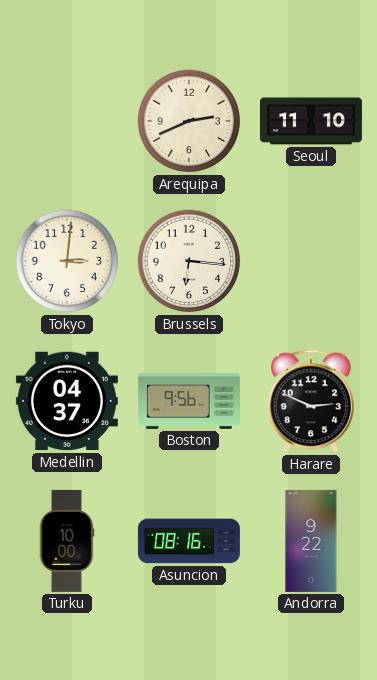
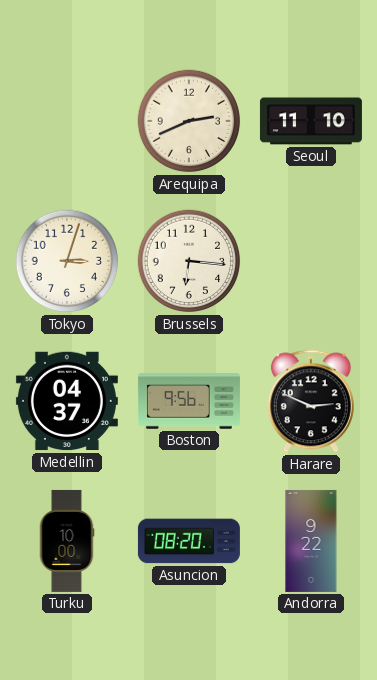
Tokyo: 3:01 -> 3:03
Asuncion: 08:16 -> 08:20
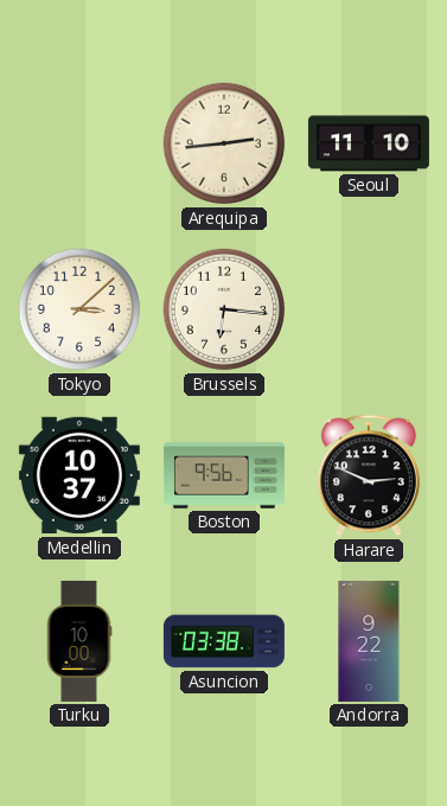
Arequipa: 2:41 -> 2:44
Tokyo: 3:03 -> 3:08
Medellin: 04:37 -> 10:37
Asuncion: 08:20 -> 03:38
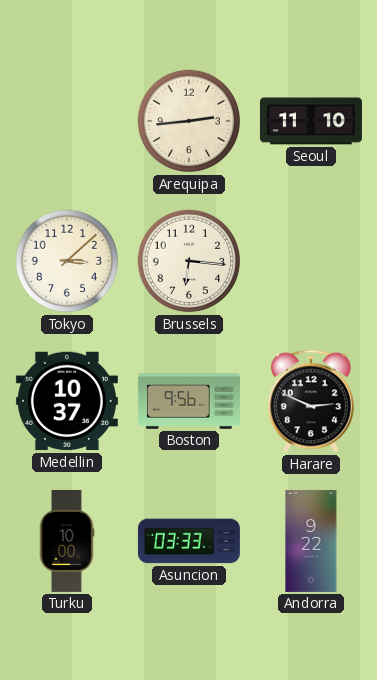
Asuncion: 03:38 -> 03:33
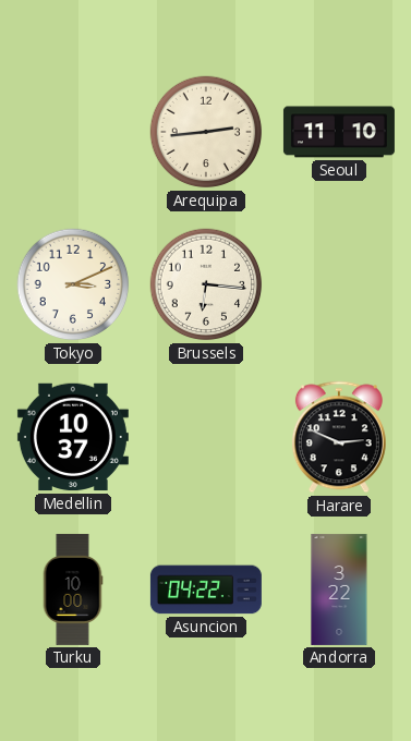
Tokyo: 3:08 -> 3:11
Boston: 9:56 -> none
Asuncion: 03:33 -> 04:22
Andorra: 9:22 -> 3:22
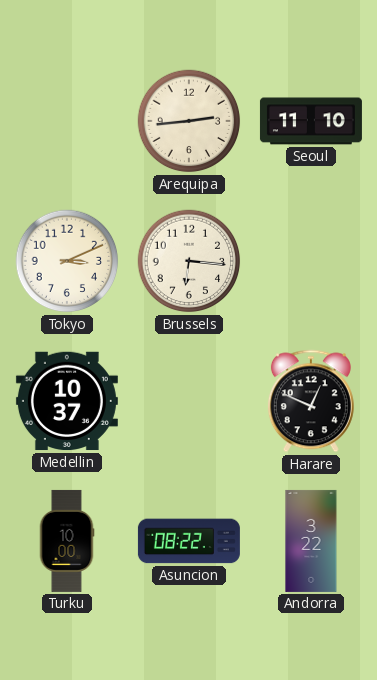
Harare: 2:49 -> 12:49
Asuncion: 04:22 -> 08:22
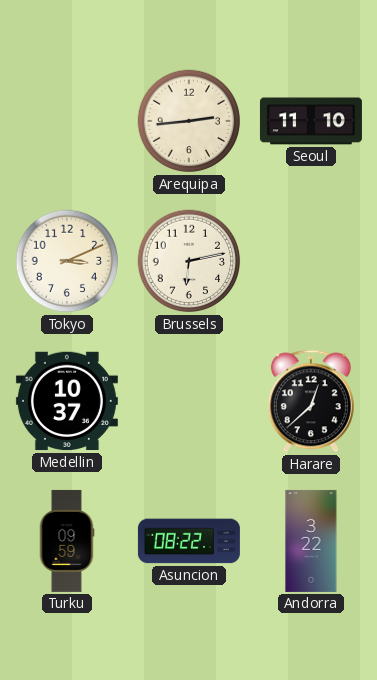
Brussels: 6:16 -> 6:13
Harare: 12:49 -> 12:38
Turku: 10:00 -> 09:59
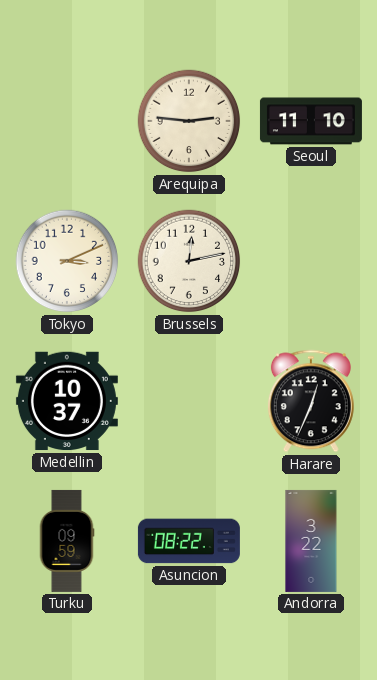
Arequipa: 2:44 -> 2:46
Brussels: 6:13 -> 12:13
Harare: 12:38 -> 12:34
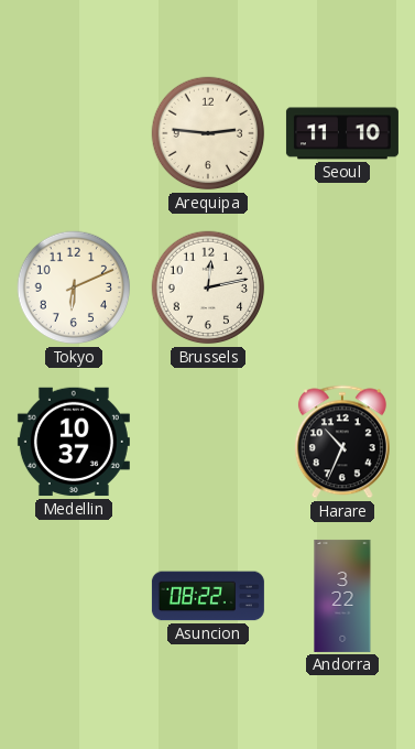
Tokyo: 3:11 -> 6:11
Harare: 12:34 -> 10:34
Turku: 09:59 -> none
